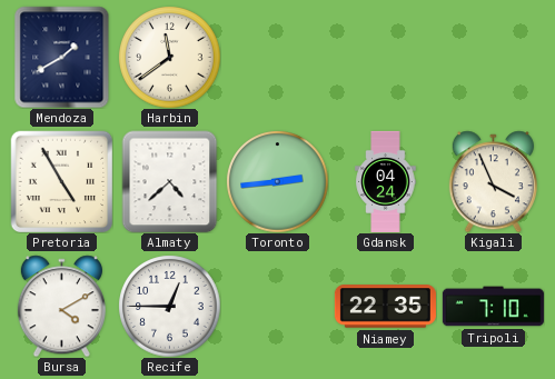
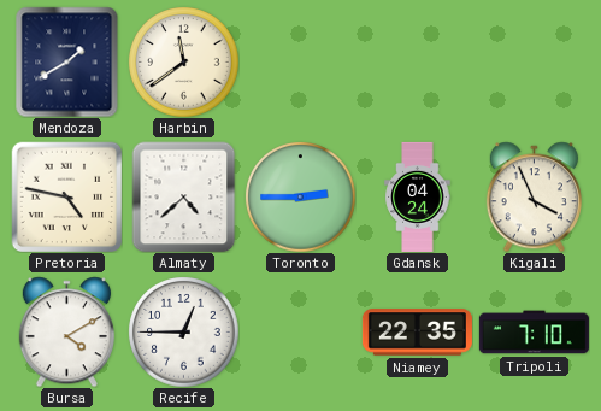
Pretoria: 4:55 -> 4:47
Toronto: 2:44 -> 2:45
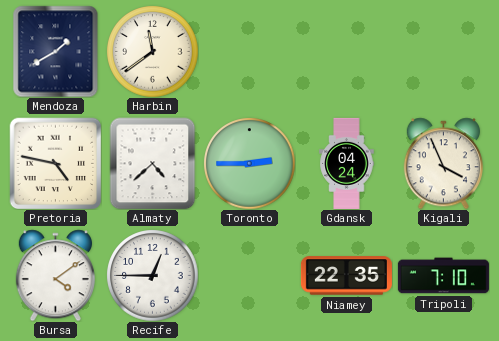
Bursa: 4:10 -> 4:09
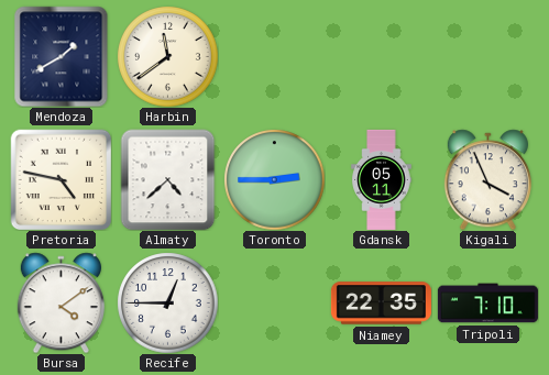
Gdansk: 04:24 -> 05:11
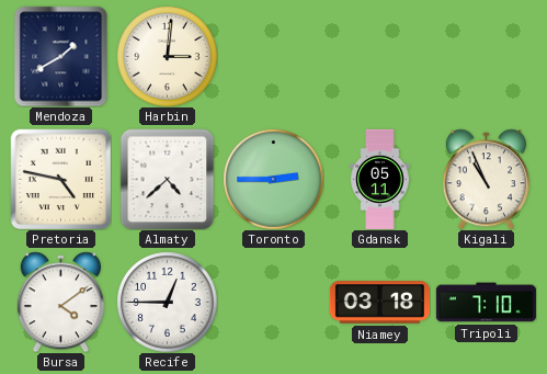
Harbin: 11:39 -> 3:01
Kigali: 3:56 -> 10:56
Niamey: 22:35 -> 03:18
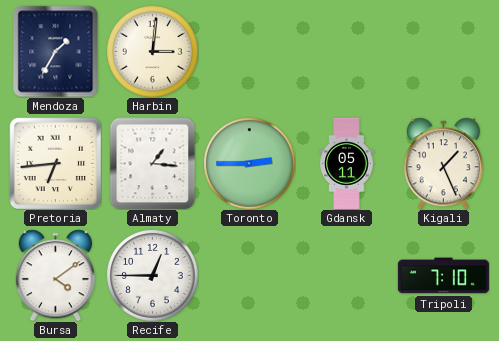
Mendoza: 1:40 -> 1:35
Pretoria: 4:47 -> 6:44
Almaty: 4:38 -> 1:16
Kigali: 10:56 -> 1:26
Niamey: 03:18 -> none
